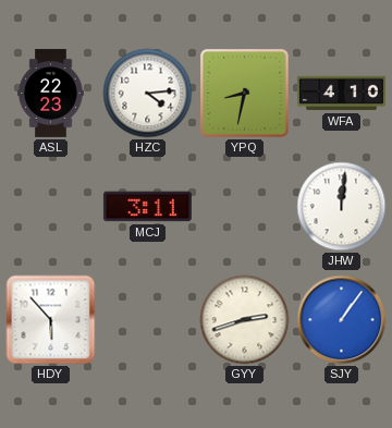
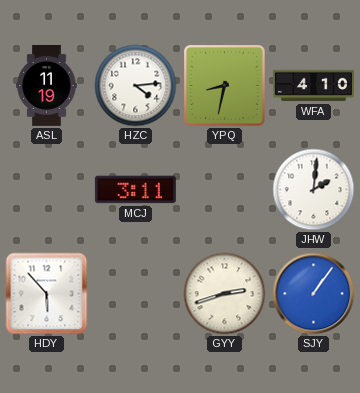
ASL: 22:23 -> 11:19
JHW: 12:01 -> 2:01
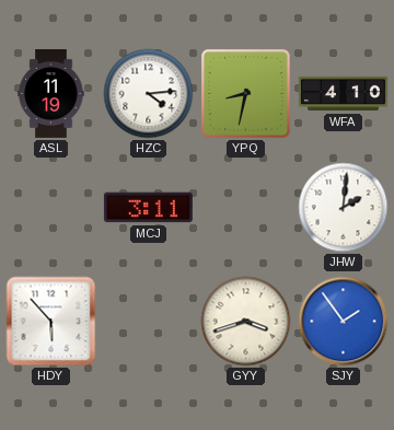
GYY: 2:42 -> 3:42
SJY: 1:06 -> 1:54
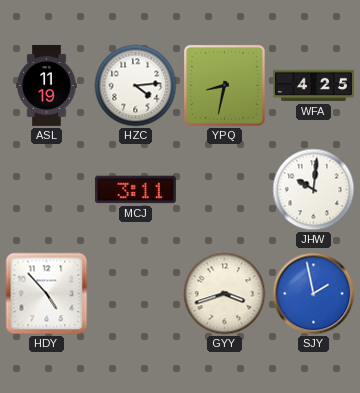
WFA: 4:10 -> 4:25
JHW: 2:01 -> 10:01
HDY: 5:53 -> 4:53
SJY: 1:54 -> 1:58
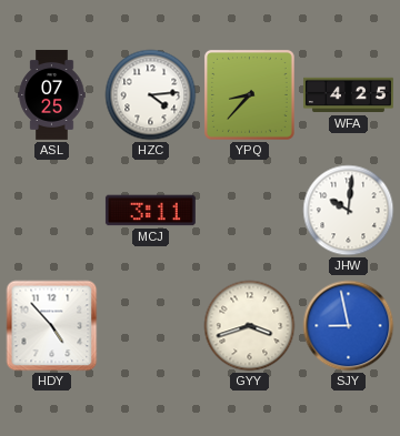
ASL: 11:19 -> 07:25
YPQ: 8:32 -> 8:37
SJY: 1:58 -> 8:58
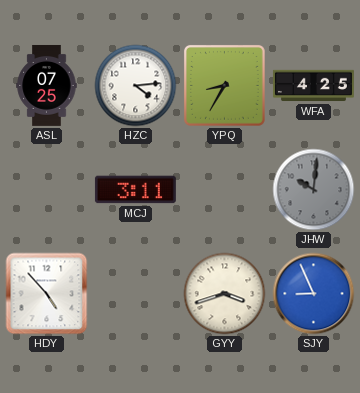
YPQ: 8:37 -> 8:35
JHW dial: white -> grey
SJY: 8:58 -> 8:56
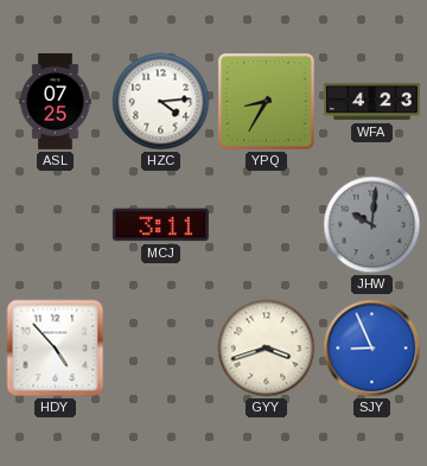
WFA: 4:25 -> 4:23
